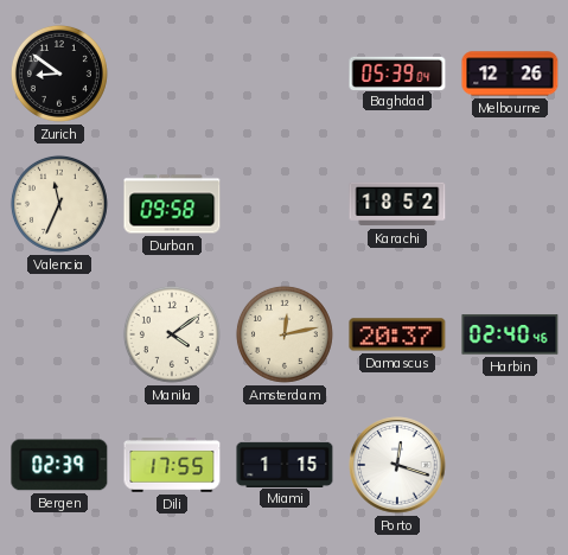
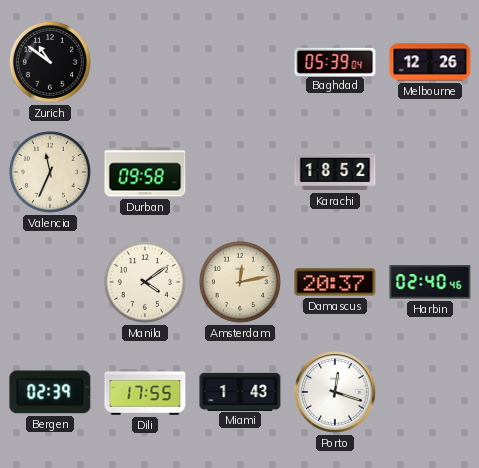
Zurich: 8:51 -> 10:51
Miami: 1:15 -> 1:43
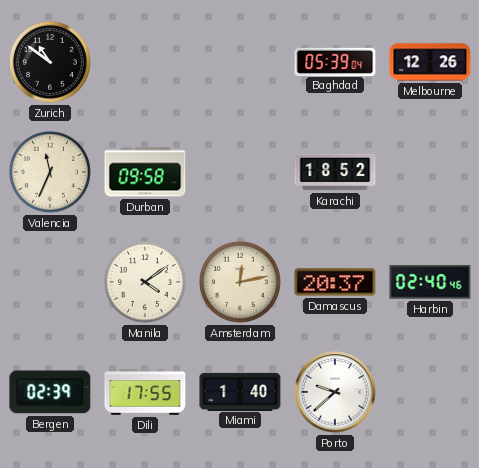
Miami: 1:43 -> 1:40
Porto: 12:18 -> 9:38
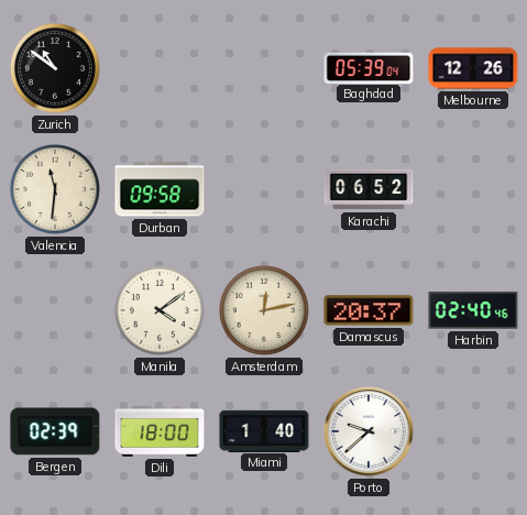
Valencia: 11:34 -> 11:31
Karachi: 18:52 -> 06:52
Dili: 17:55 -> 18:00
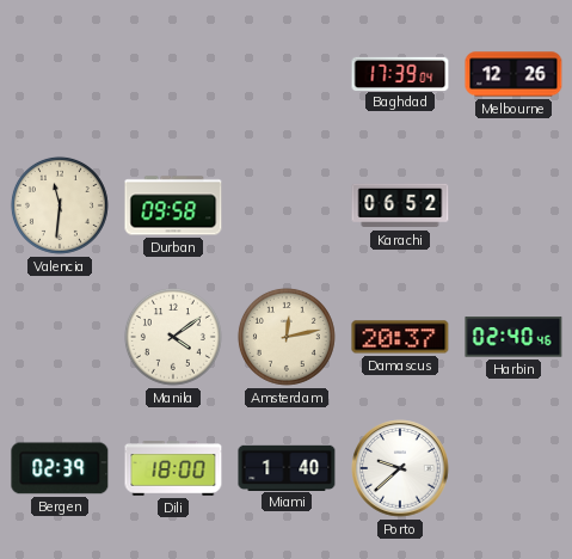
Zurich: 10:51 -> none
Baghdad: 05:39 -> 17:39
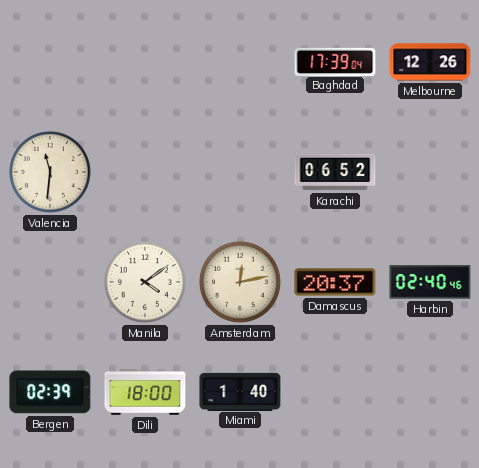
Durban: 09:58 -> none
Porto: 9:38 -> none
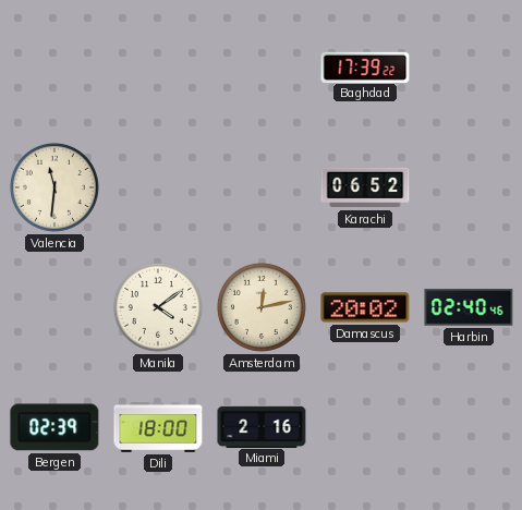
Baghdad: 17:39:04 -> 17:39:22
Melbourne: 12:26 -> none
Damascus: 20:37 -> 20:02
Miami: 1:40 -> 2:16
